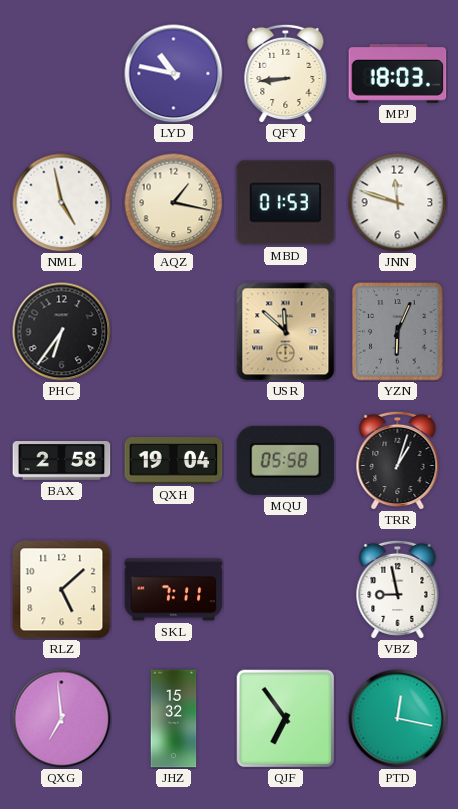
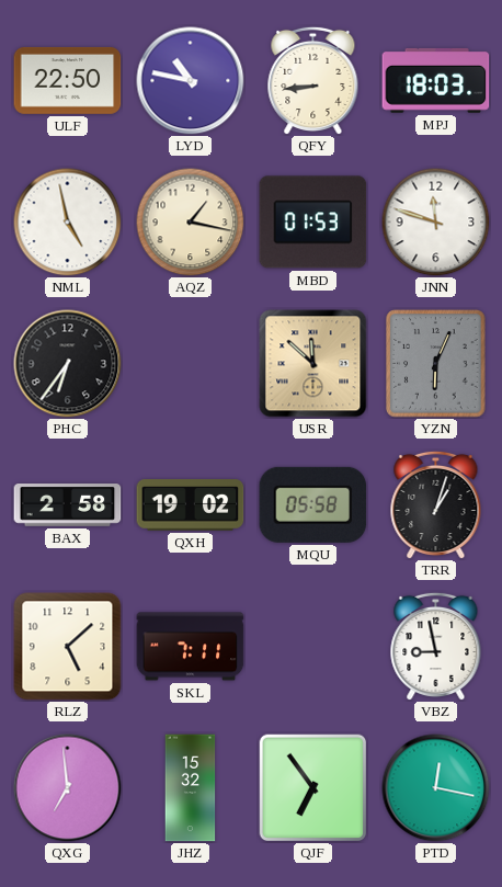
ULF: none -> 22:50
QXH: 19:04 -> 19:02
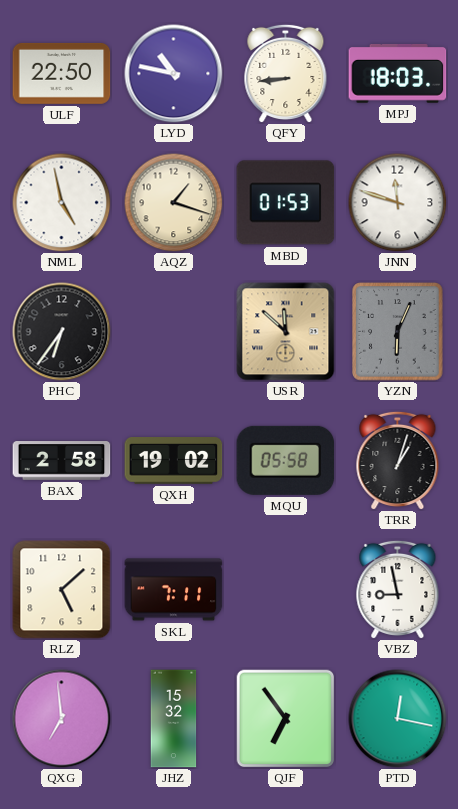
AQZ: 1:17 -> 1:18
